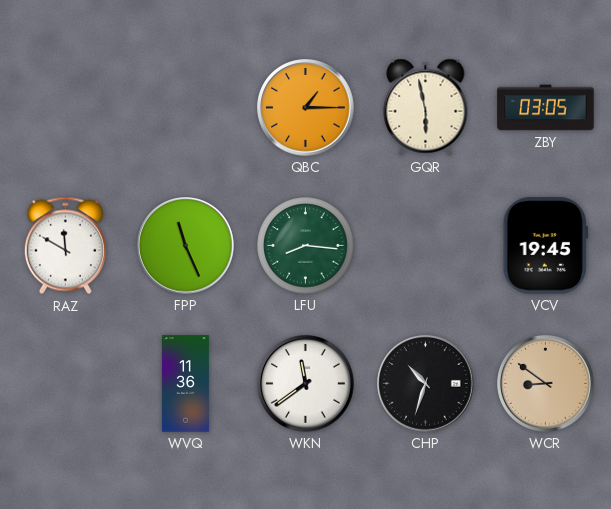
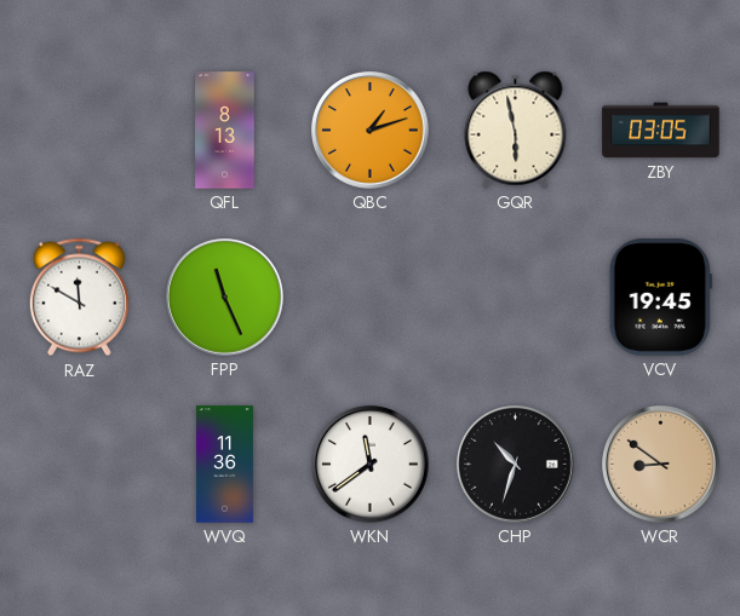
QFL: none -> 8:13
QBC: 1:15 -> 1:12
LFU: 8:16 -> none
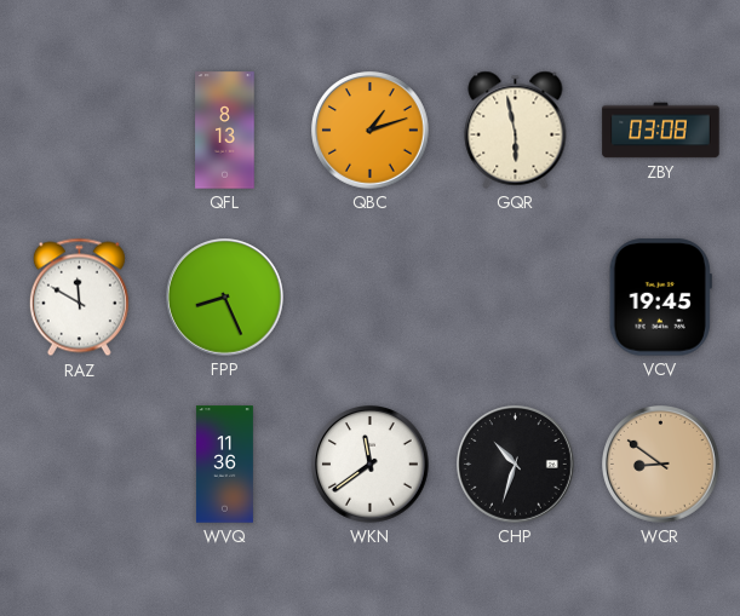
ZBY: 03:05 -> 03:08
FPP: 11:26 -> 8:26
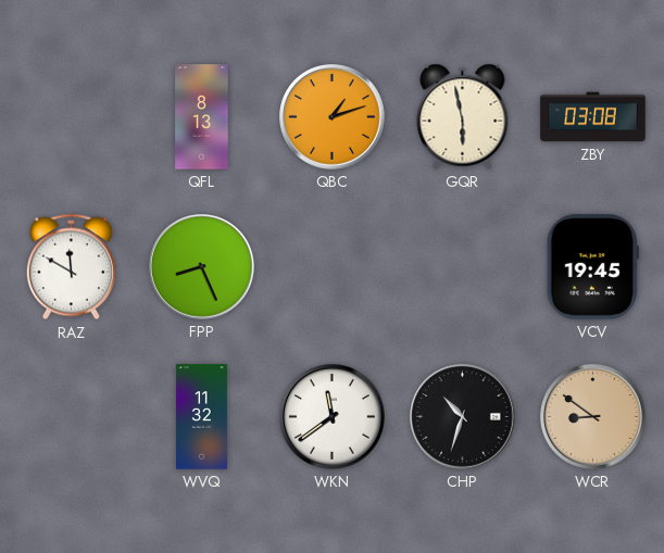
WVQ: 11:36 -> 11:32
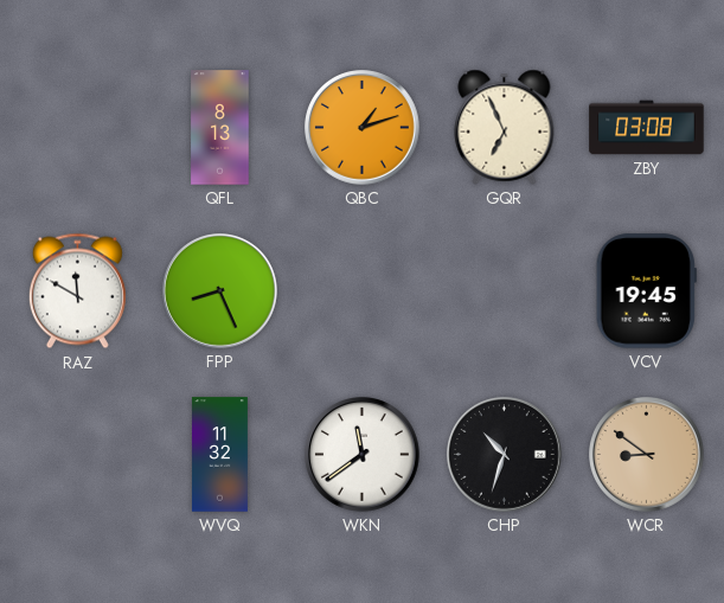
GQR: 5:58 -> 6:56
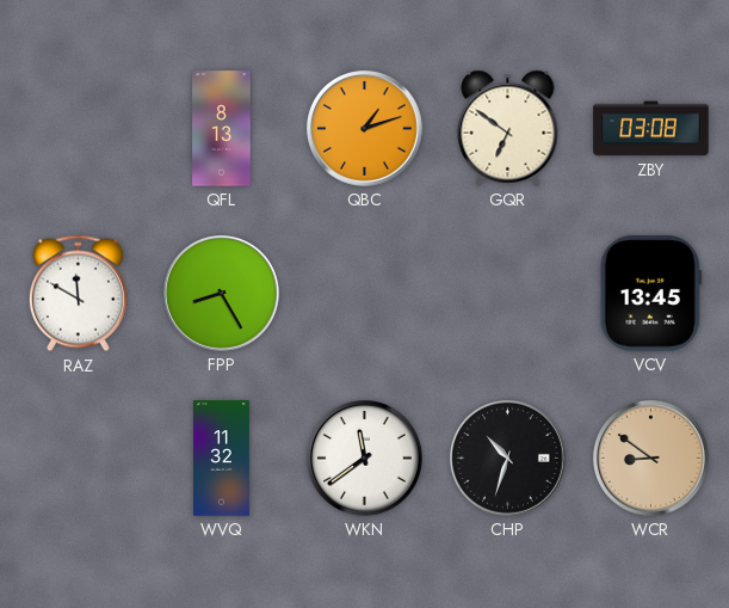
GQR: 6:56 -> 6:51
FPP: 8:26 -> 8:25
VCV: 19:45 -> 13:45
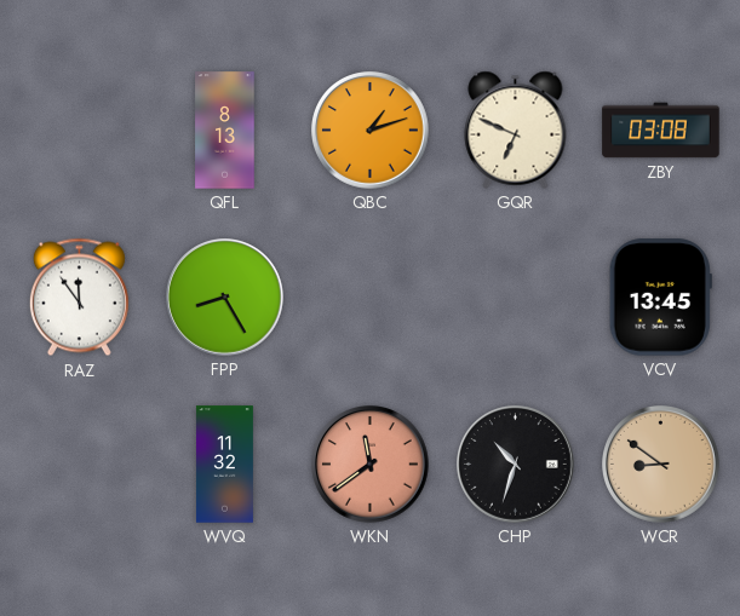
GQR: 6:51 -> 6:49
RAZ: 11:50 -> 11:54
WKN dial: white -> salmon
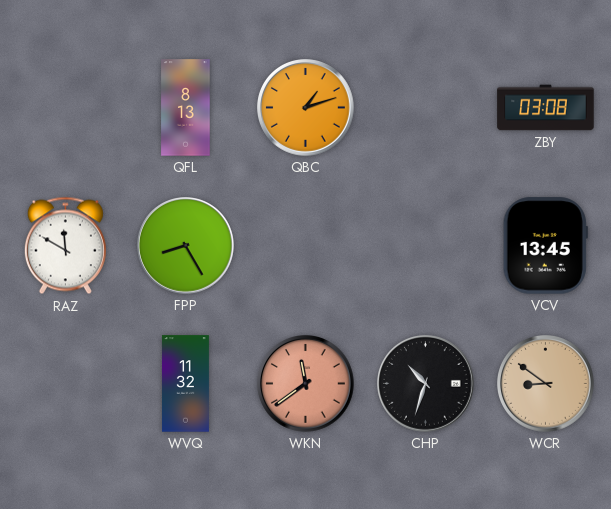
GQR: 6:49 -> none
RAZ: 11:54 -> 11:50
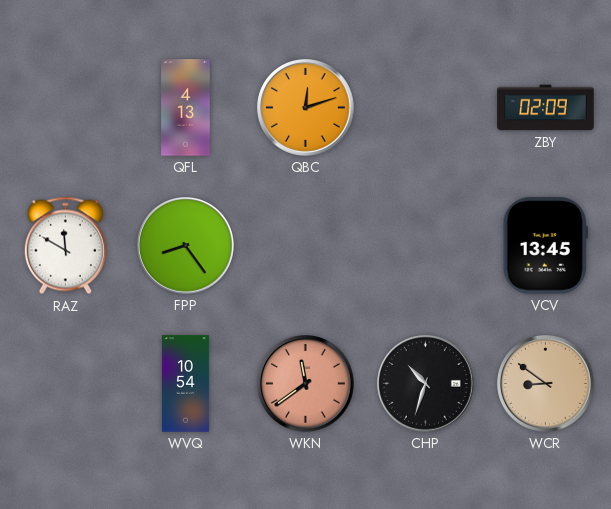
QFL: 8:13 -> 4:13
QBC: 1:12 -> 12:12
ZBY: 03:08 -> 02:09
FPP: 8:25 -> 8:24
WVQ: 11:32 -> 10:54
